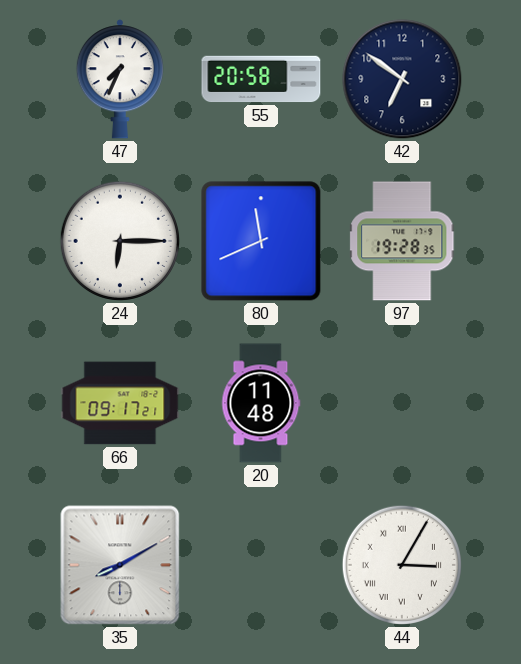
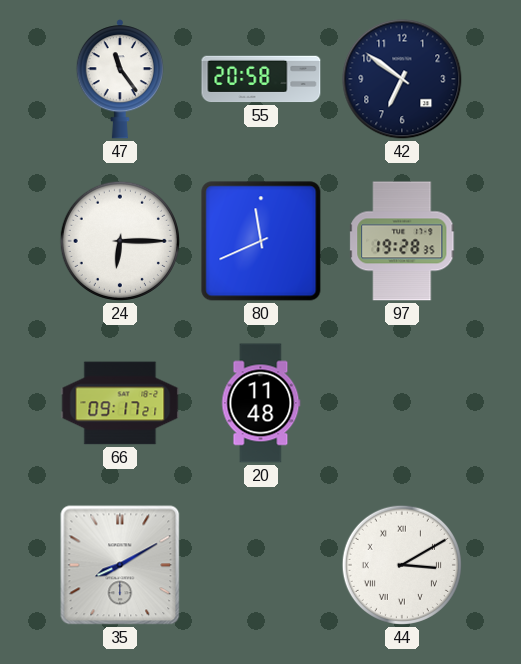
47: 7:34 -> 11:24
44: 3:05 -> 3:10
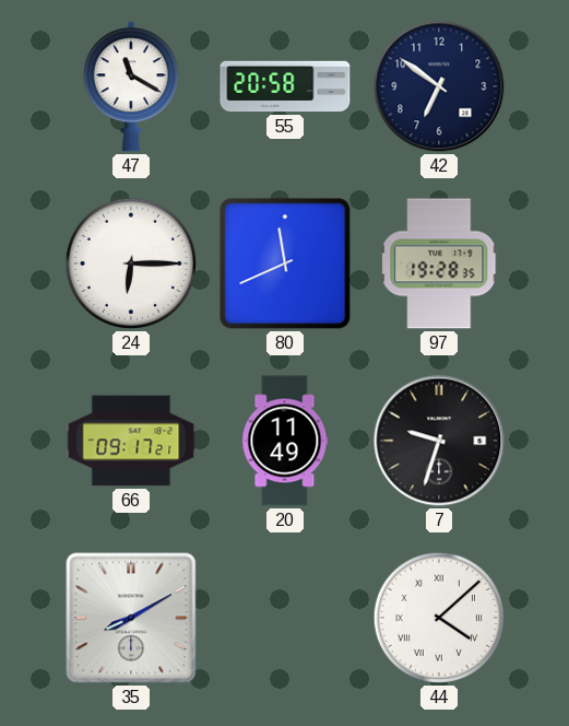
47: 11:24 -> 11:20
20: 11:48 -> 11:49
7: none -> 9:33
44: 3:10 -> 4:08
